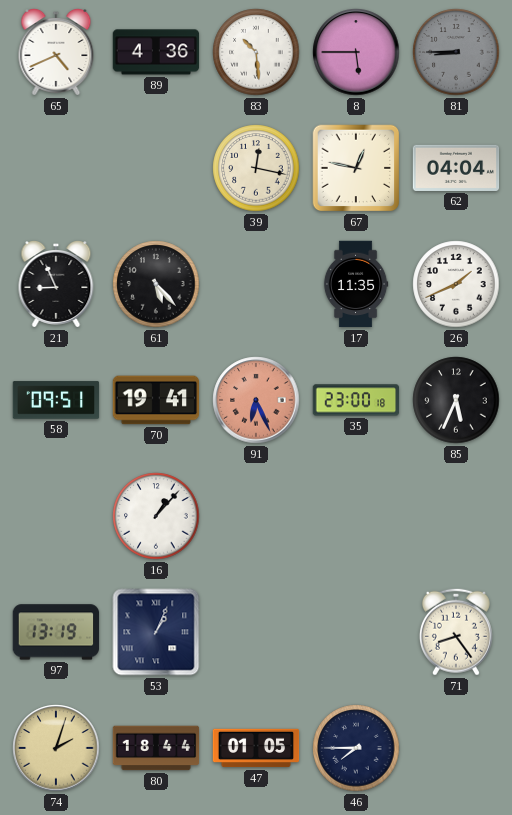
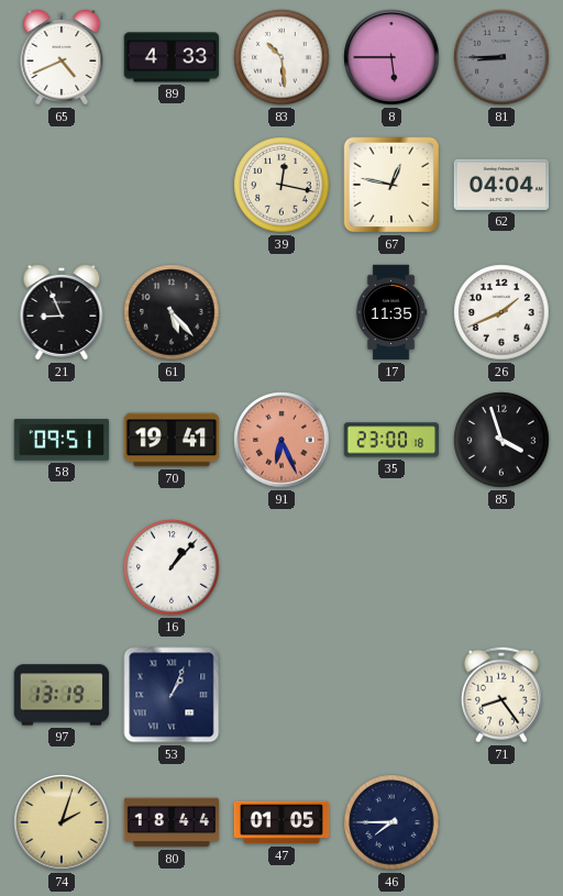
89: 4:36 -> 4:33
85: 5:34 -> 3:57
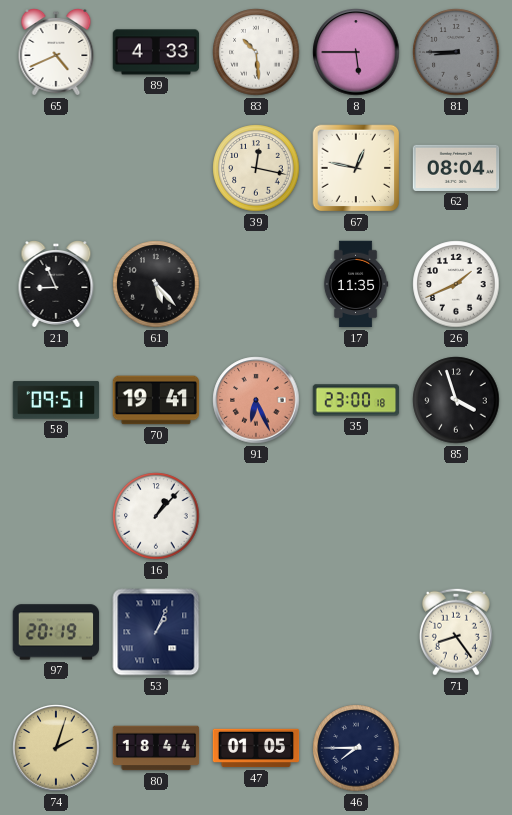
62: 04:04 -> 08:04
97: 13:19 -> 20:19
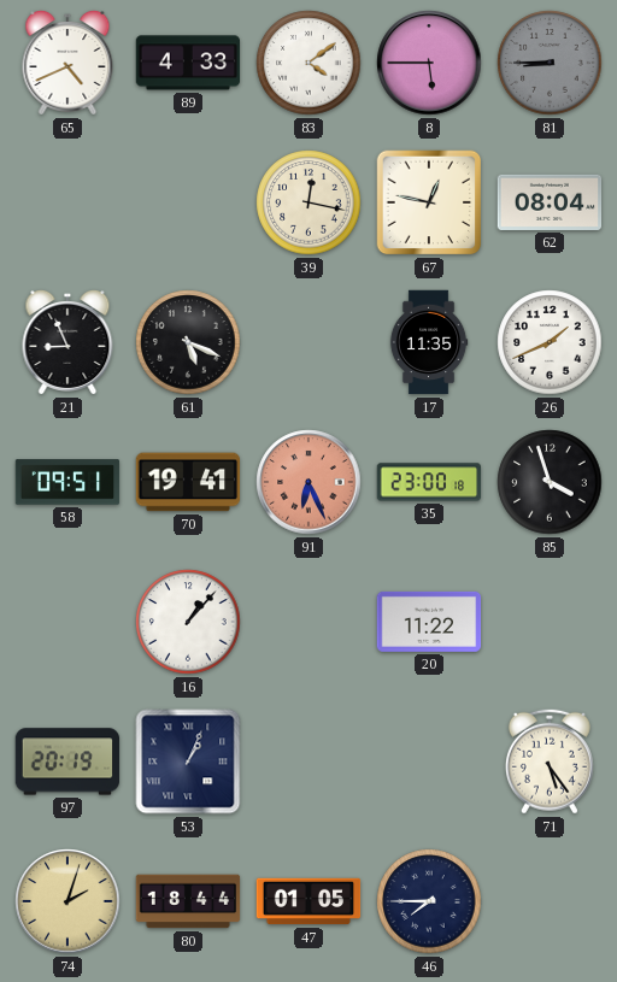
83: 10:29 -> 4:09
61: 5:23 -> 5:19
20: none -> 11:22
71: 8:24 -> 5:24
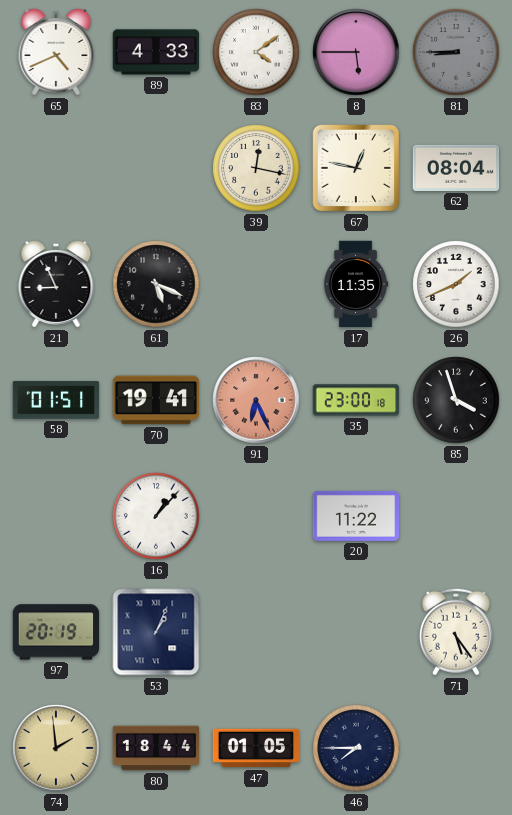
58: 09:51 -> 01:51
74: 2:03 -> 1:59
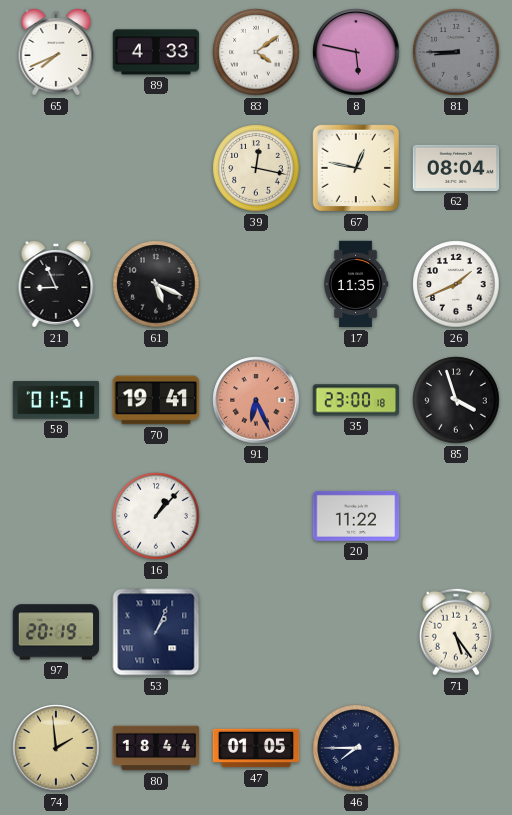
65: 4:41 -> 7:41
8: 5:45 -> 5:47
